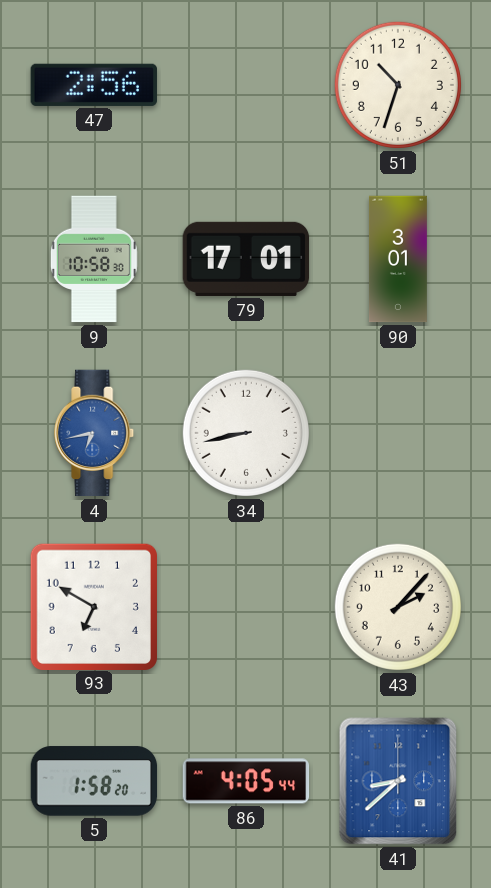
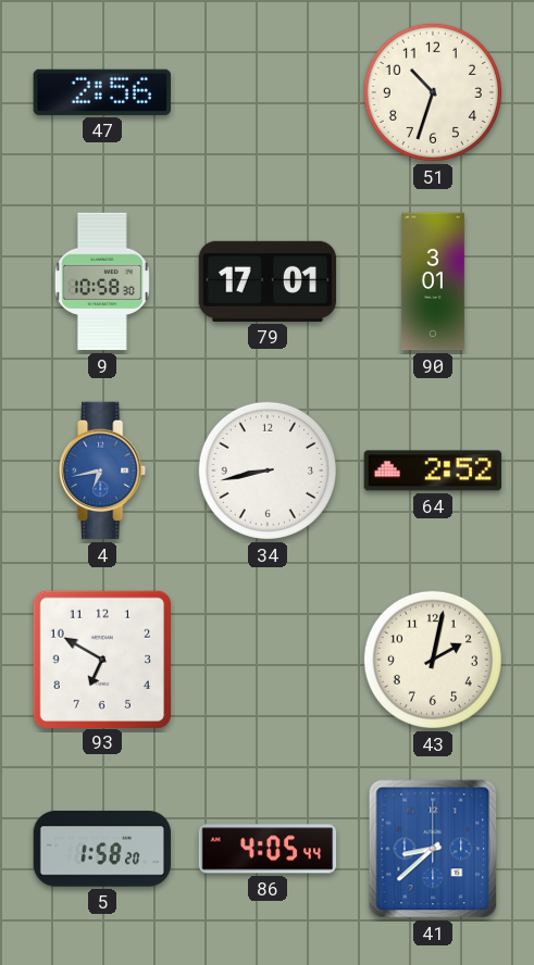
64: none -> 2:52
43: 2:07 -> 2:02
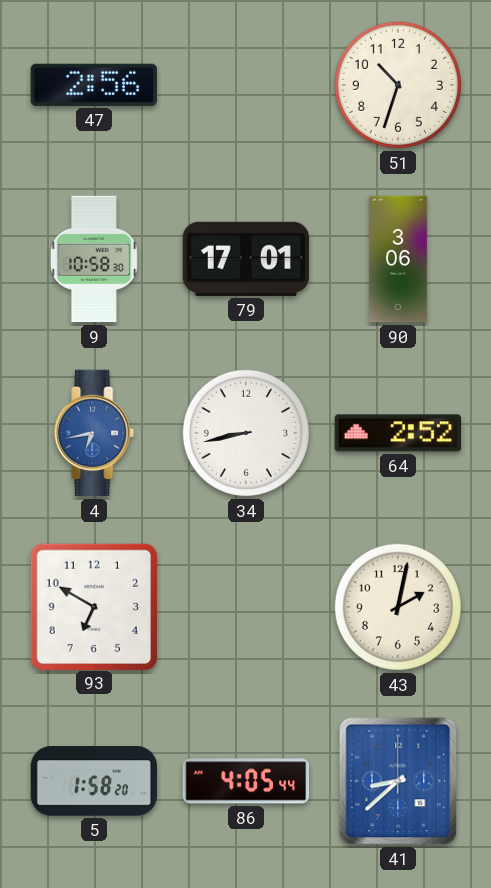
90: 3:01 -> 3:06
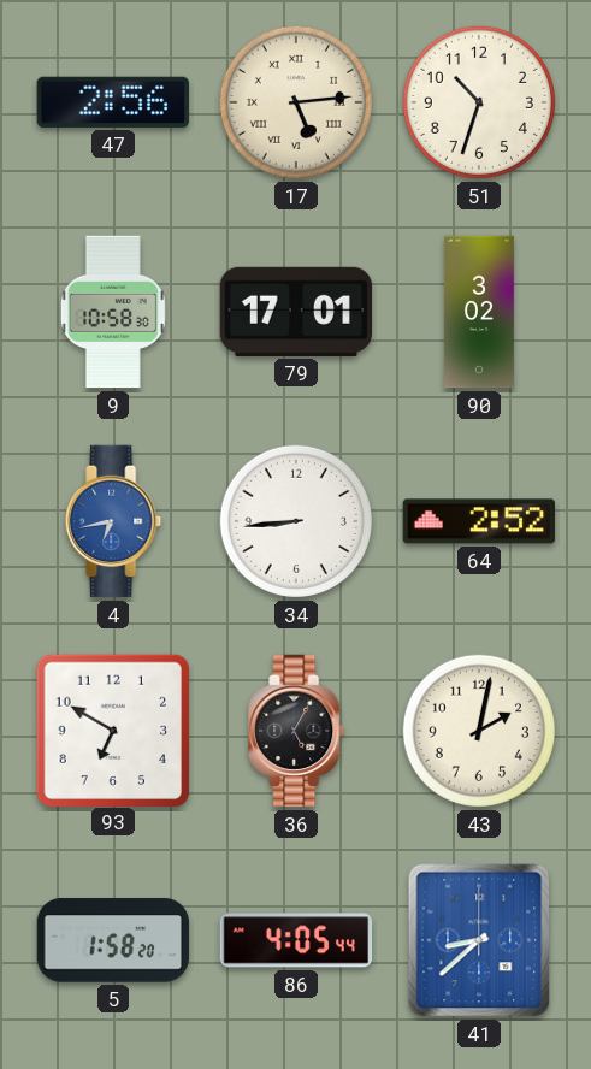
17: none -> 5:14
90: 3:06 -> 3:02
34: 8:43 -> 8:44
36: none -> 5:05
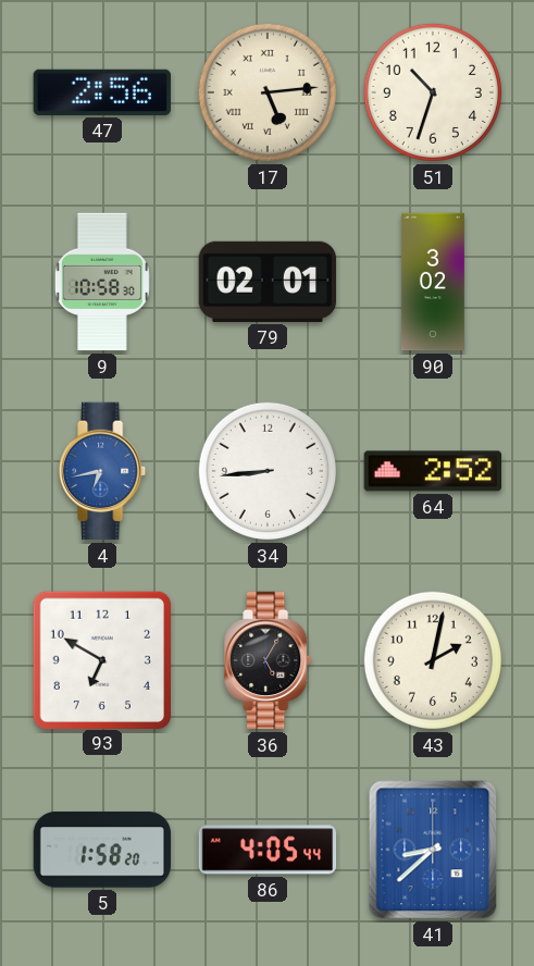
79: 17:01 -> 02:01
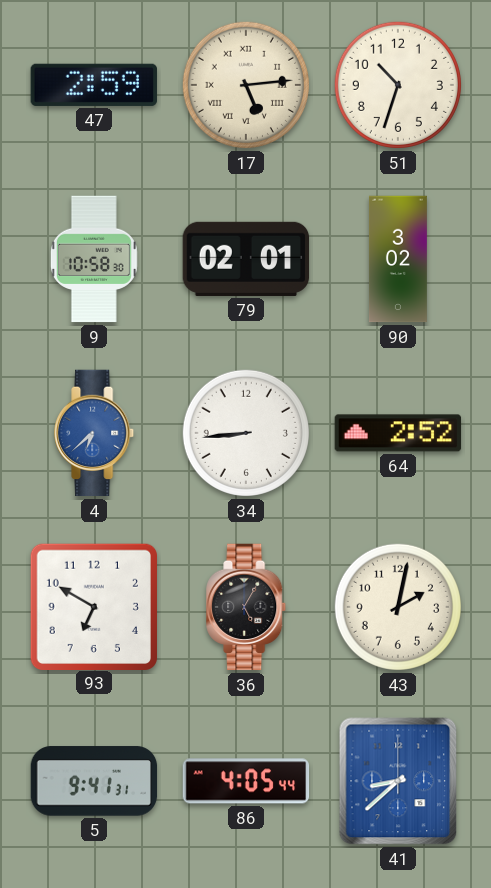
47: 2:56 -> 2:59
4: 6:43 -> 6:38
5: 1:58 -> 9:41
